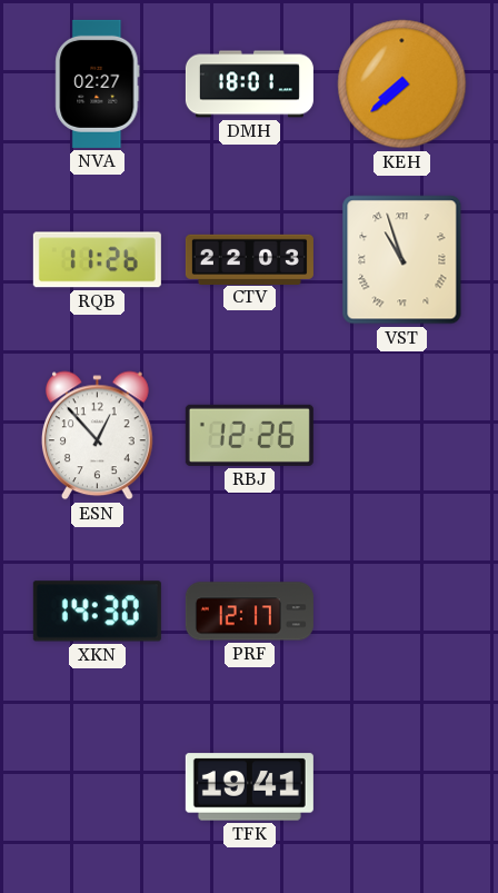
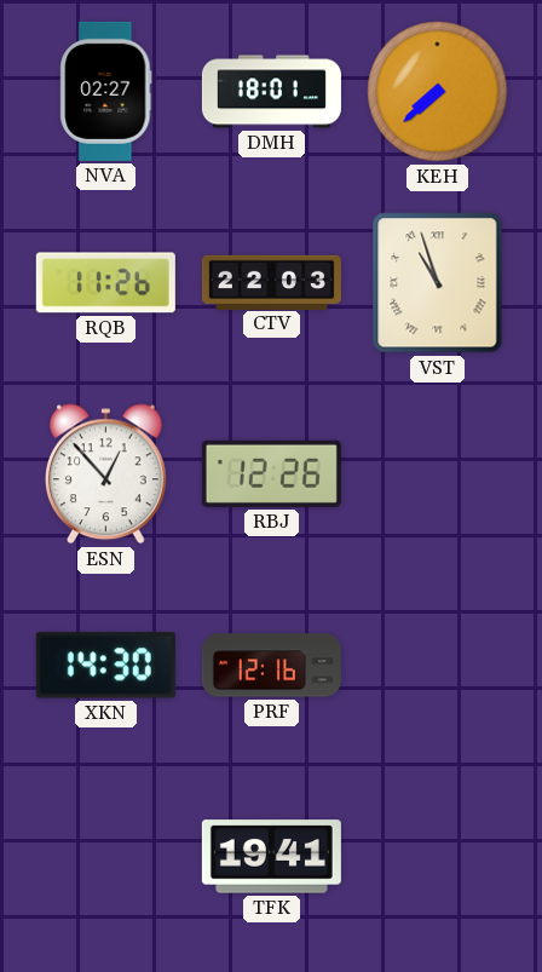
PRF: 12:17 -> 12:16
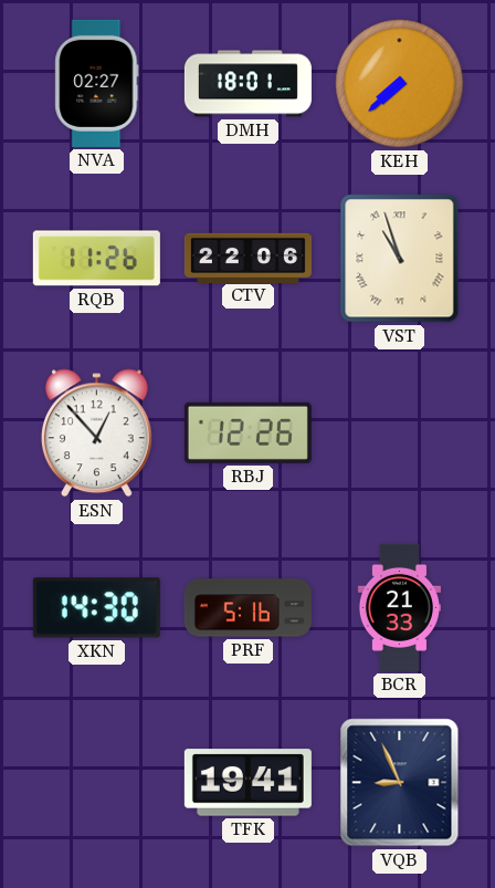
CTV: 22:03 -> 22:06
PRF: 12:16 -> 5:16
BCR: none -> 21:33
VQB: none -> 8:56
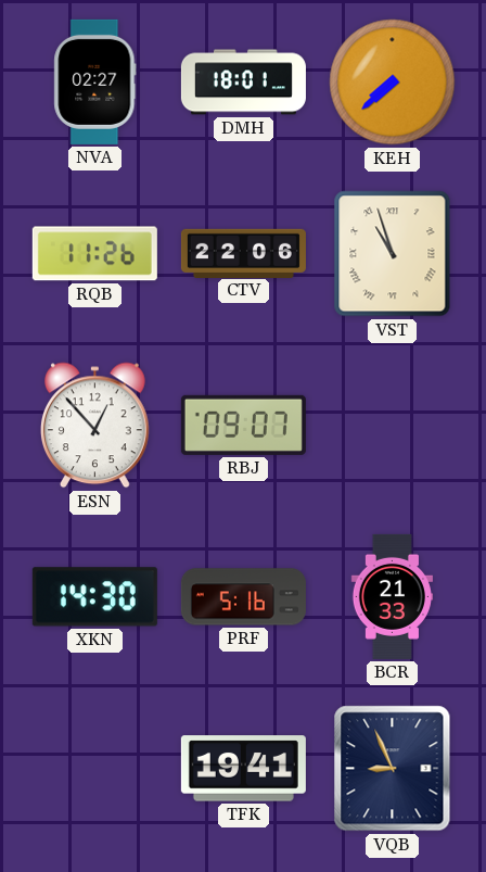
RBJ: 12:26 -> 09:07
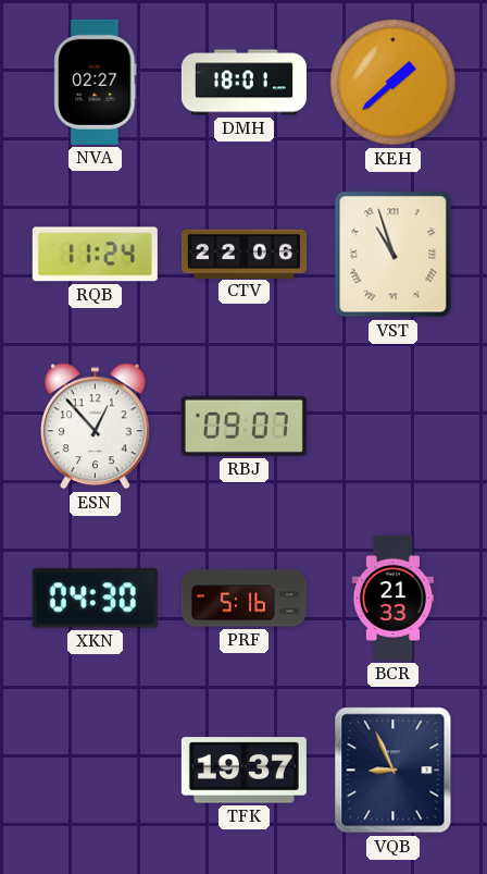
KEH: 7:38 -> 1:38
RQB: 11:26 -> 11:24
XKN: 14:30 -> 04:30
TFK: 19:41 -> 19:37
